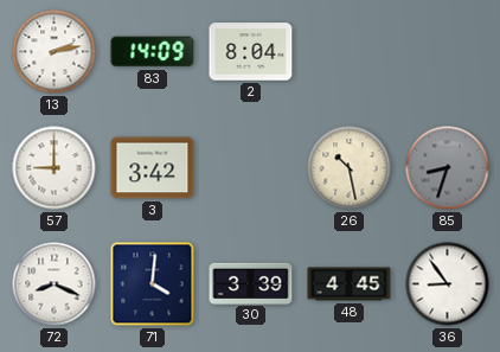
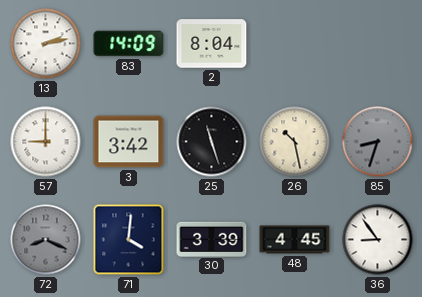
25: none -> 11:27
72 dial: white -> grey
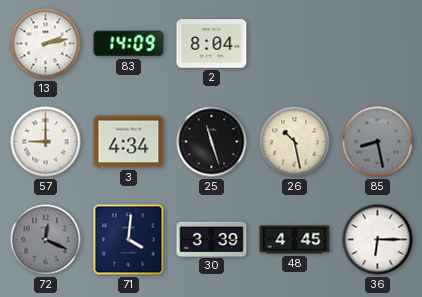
3: 3:42 -> 4:34
85: 8:33 -> 8:28
72: 8:19 -> 12:19
36: 8:54 -> 6:15
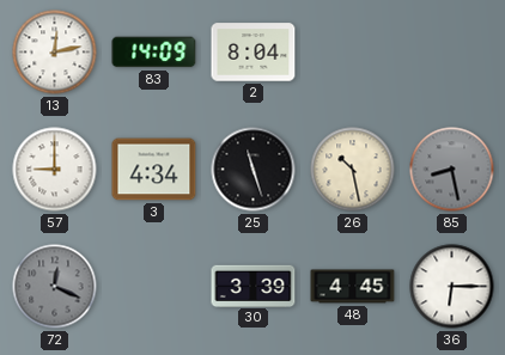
13: 2:13 -> 12:13
71: 4:01 -> none
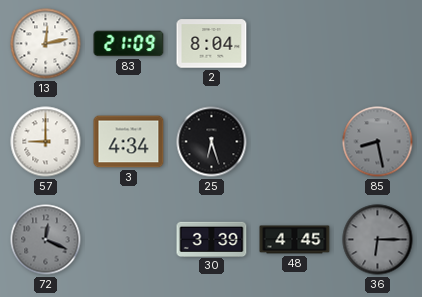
83: 14:09 -> 21:09
25: 11:27 -> 6:27
26: 10:28 -> none
36 dial: white -> grey
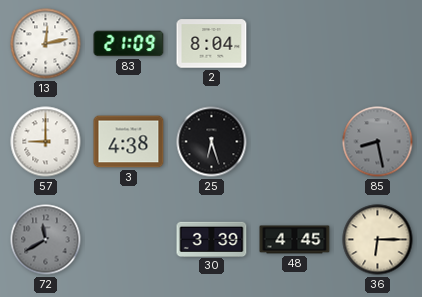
3: 4:34 -> 4:38
72: 12:19 -> 11:40
36 dial: grey -> cream
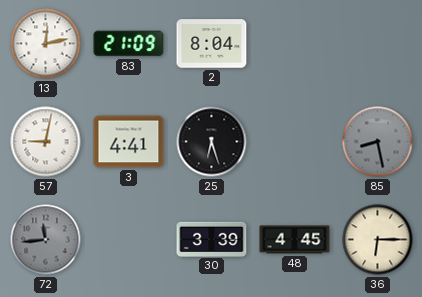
57: 9:00 -> 9:02
3: 4:38 -> 4:41
72: 11:40 -> 11:44
